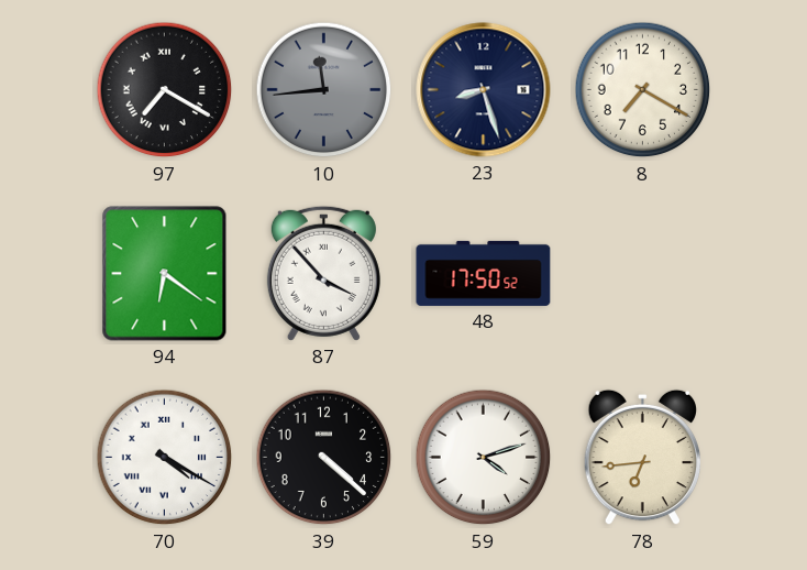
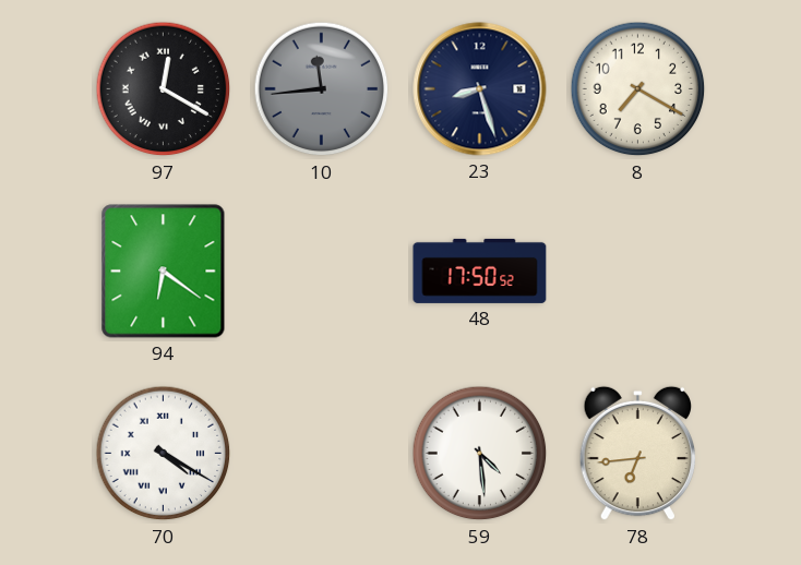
97: 7:20 -> 12:20
87: 3:53 -> none
39: 4:22 -> none
59: 4:12 -> 4:29
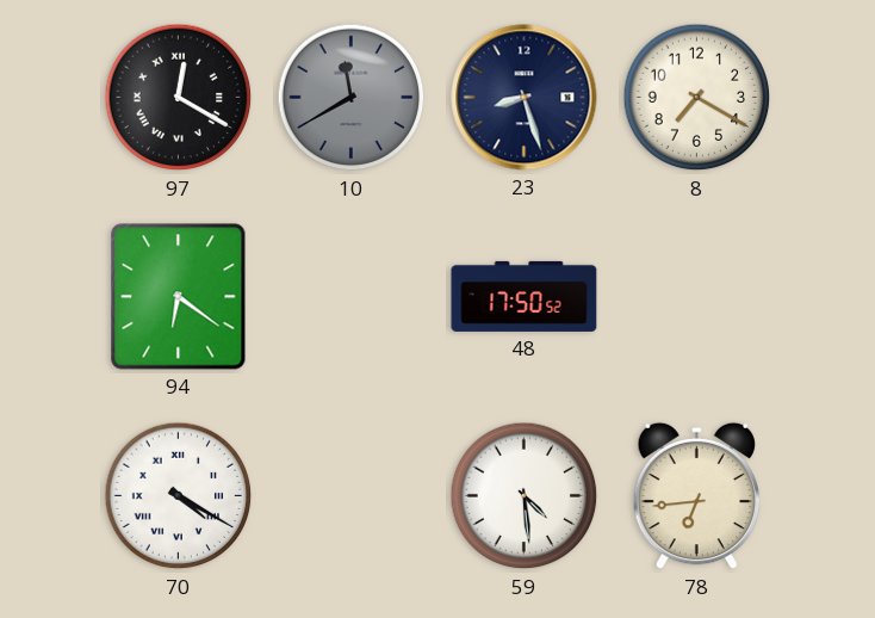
10: 11:44 -> 11:40
